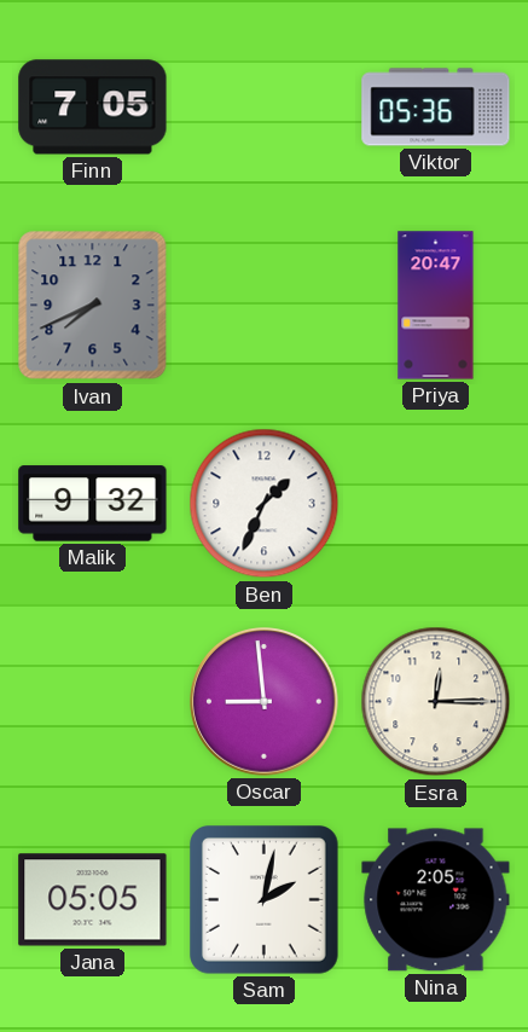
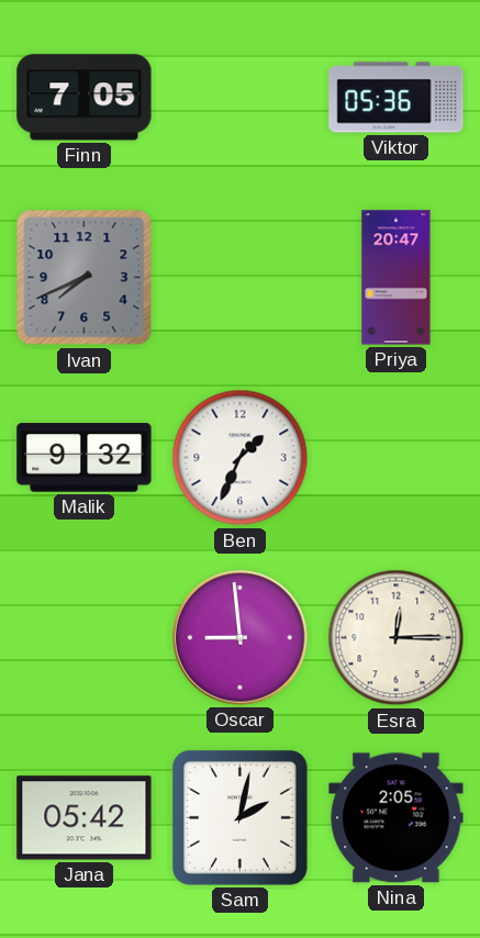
Jana: 05:05 -> 05:42
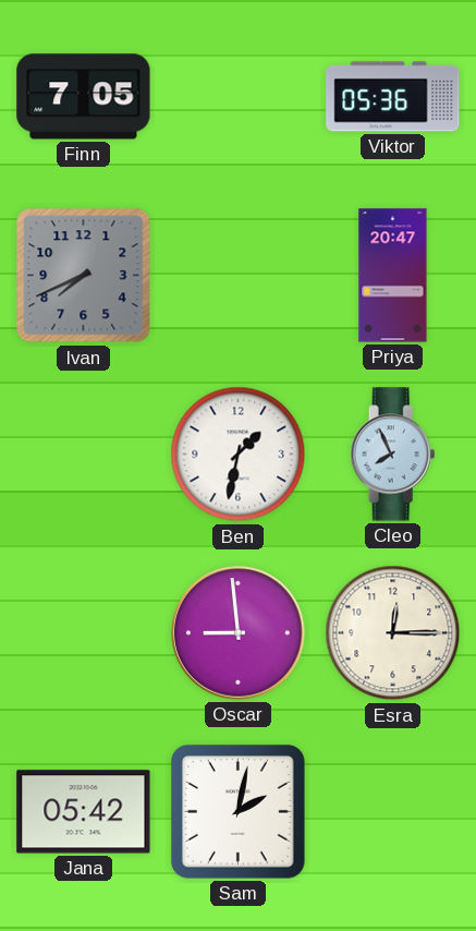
Malik: 9:32 -> none
Ben: 1:34 -> 1:32
Cleo: none -> 7:56
Nina: 2:05 -> none
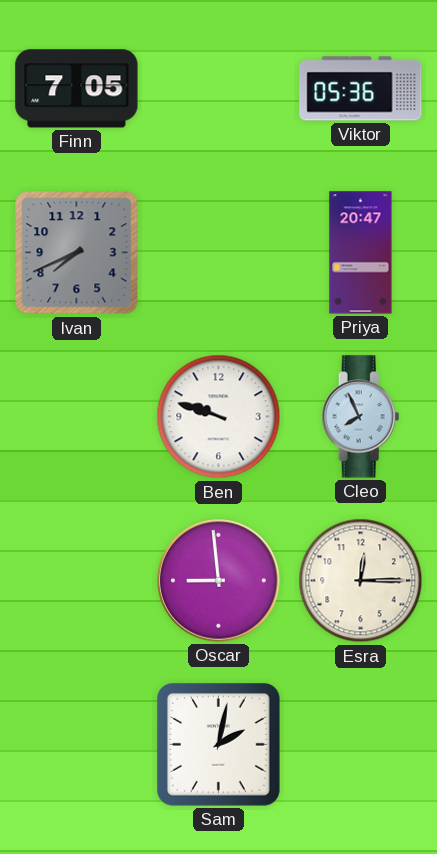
Ben: 1:32 -> 9:48
Jana: 05:42 -> none
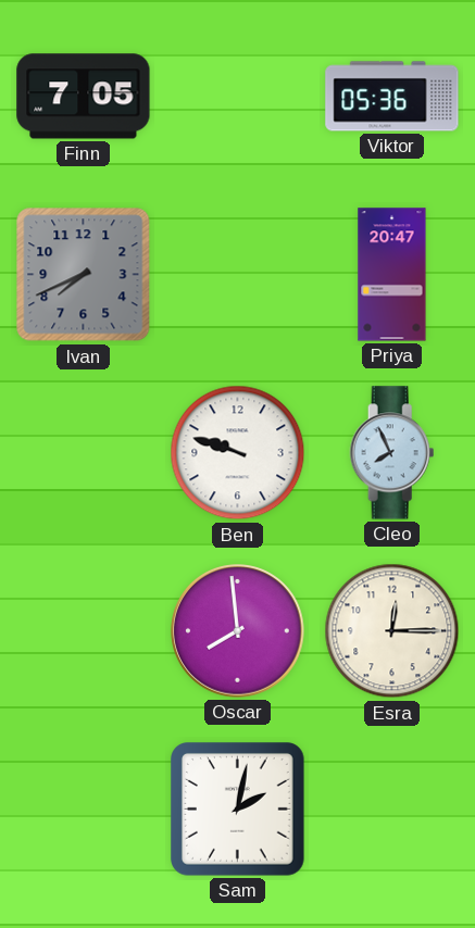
Oscar: 8:59 -> 7:59
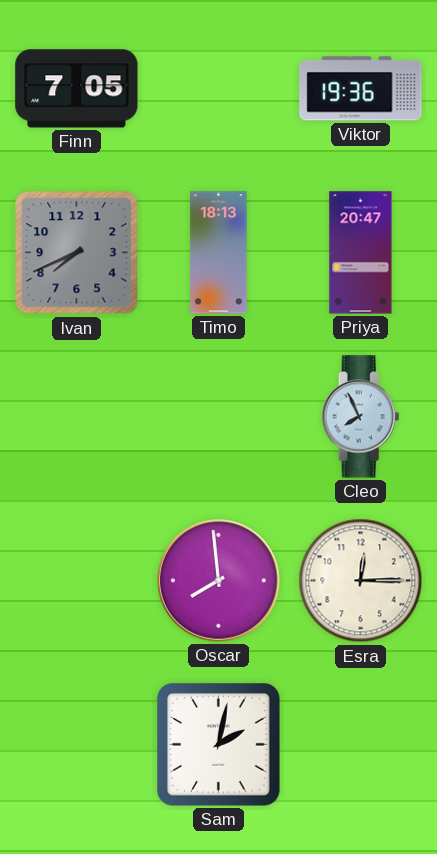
Viktor: 05:36 -> 19:36
Timo: none -> 18:13
Ben: 9:48 -> none
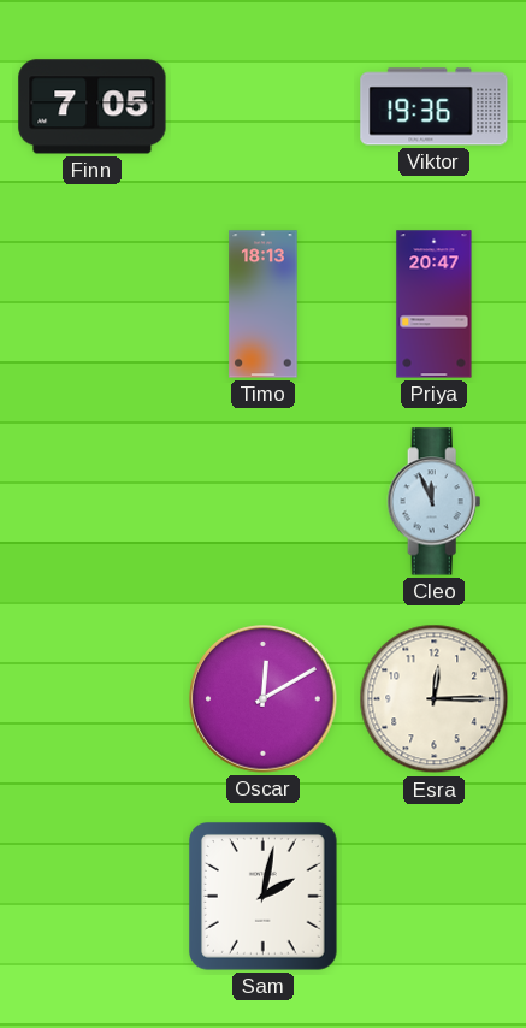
Ivan: 7:41 -> none
Cleo: 7:56 -> 11:56
Oscar: 7:59 -> 12:10
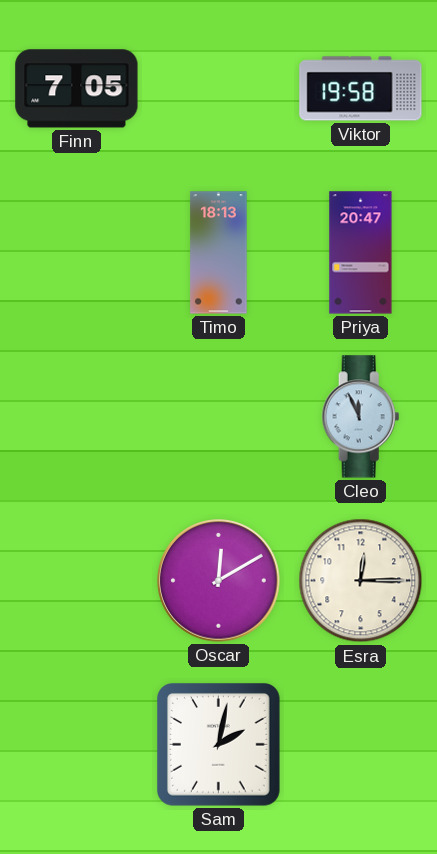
Viktor: 19:36 -> 19:58
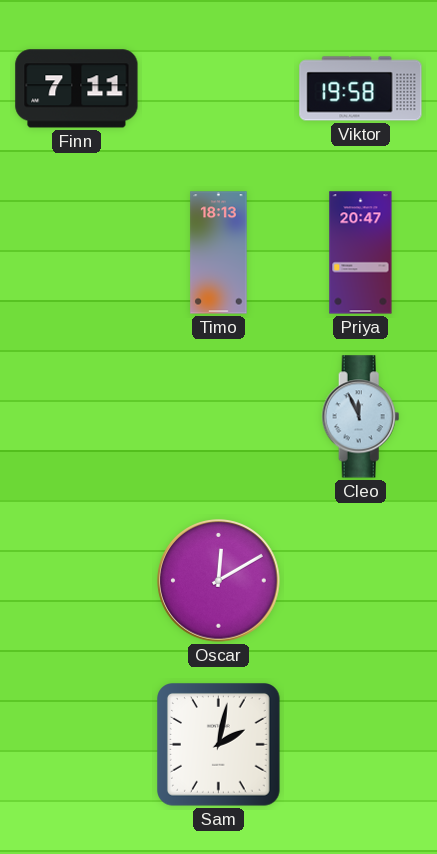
Finn: 7:05 -> 7:11
Esra: 12:15 -> none
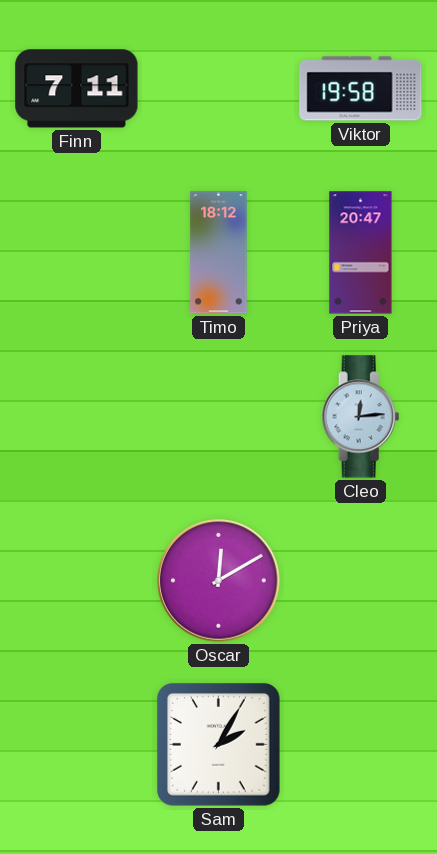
Timo: 18:13 -> 18:12
Cleo: 11:56 -> 12:14
Sam: 2:02 -> 2:05
